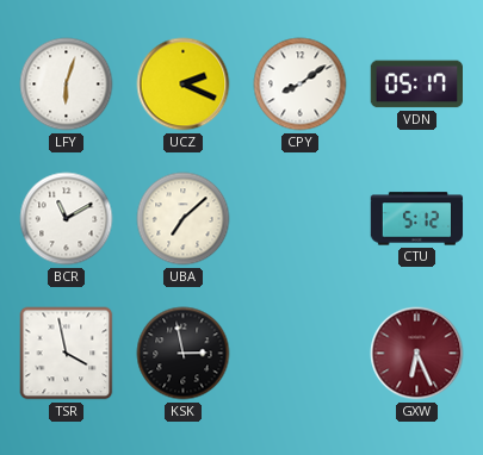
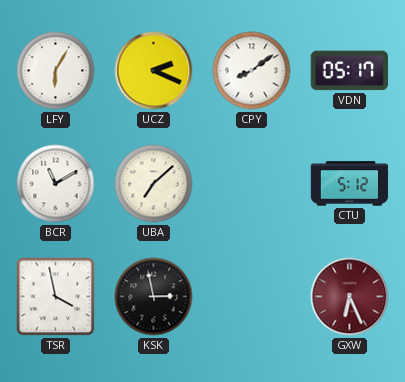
LFY: 6:03 -> 6:05
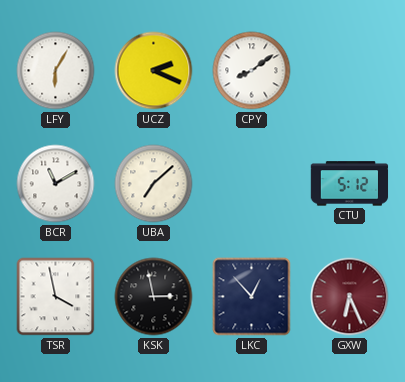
VDN: 05:17 -> none
LKC: none -> 12:53
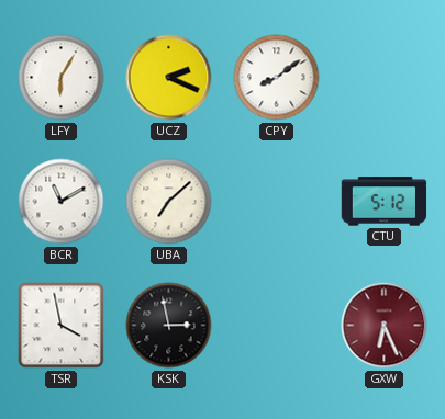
LKC: 12:53 -> none
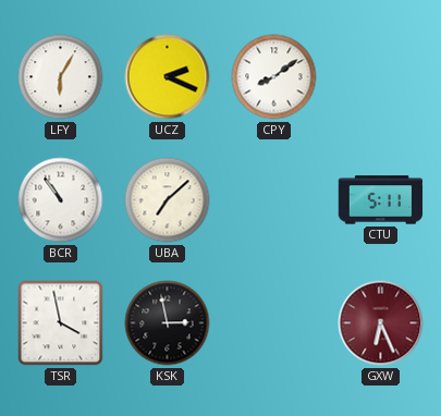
BCR: 11:10 -> 10:54
CTU: 5:12 -> 5:11
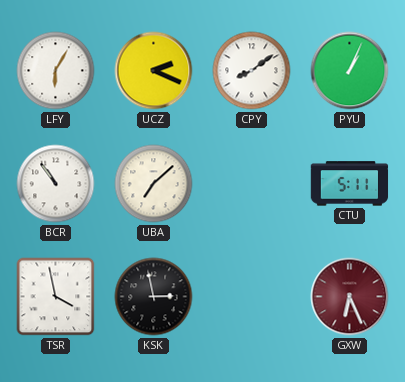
PYU: none -> 1:04
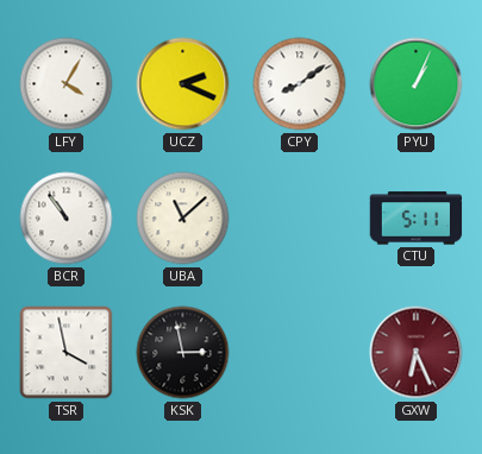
LFY: 6:05 -> 4:05
UBA: 7:08 -> 11:08
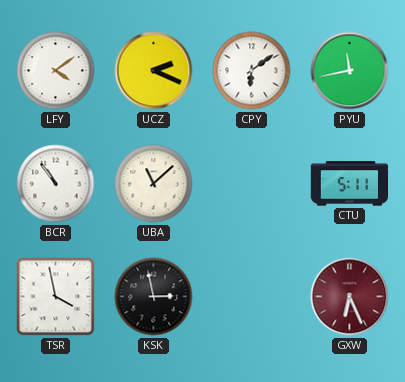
LFY: 4:05 -> 4:09
CPY: 8:09 -> 6:09
PYU: 1:04 -> 11:43
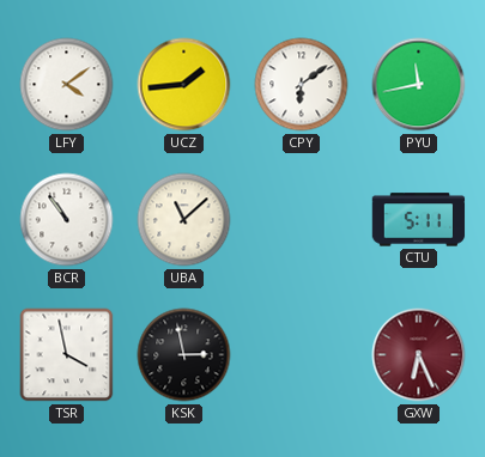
UCZ: 2:19 -> 1:44
